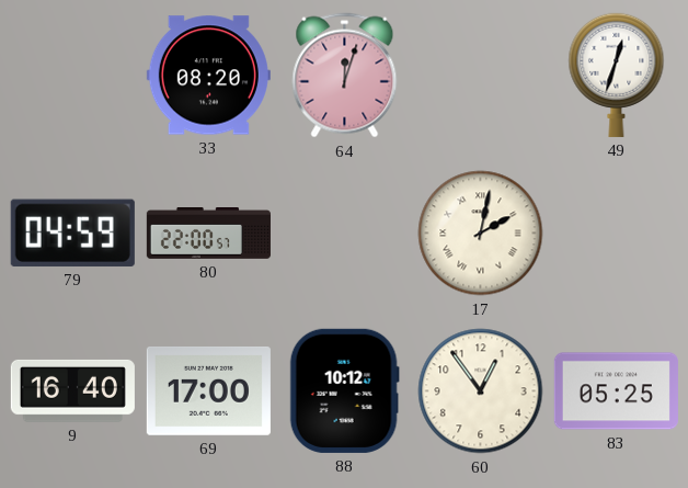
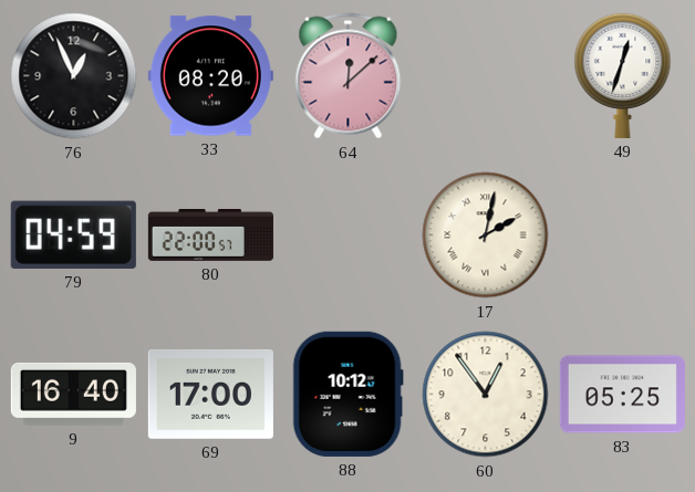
76: none -> 12:56
64: 12:03 -> 12:08
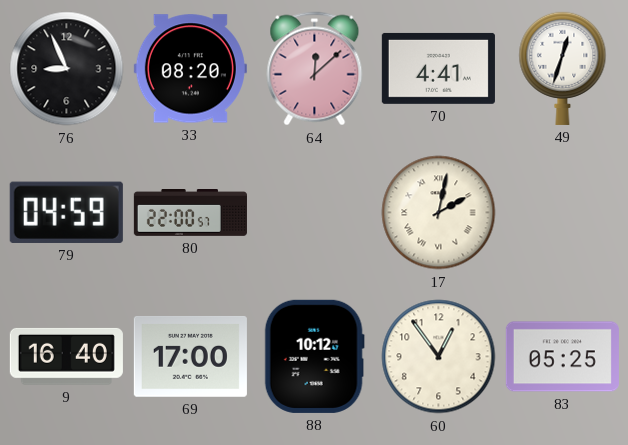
76: 12:56 -> 8:56
70: none -> 4:41
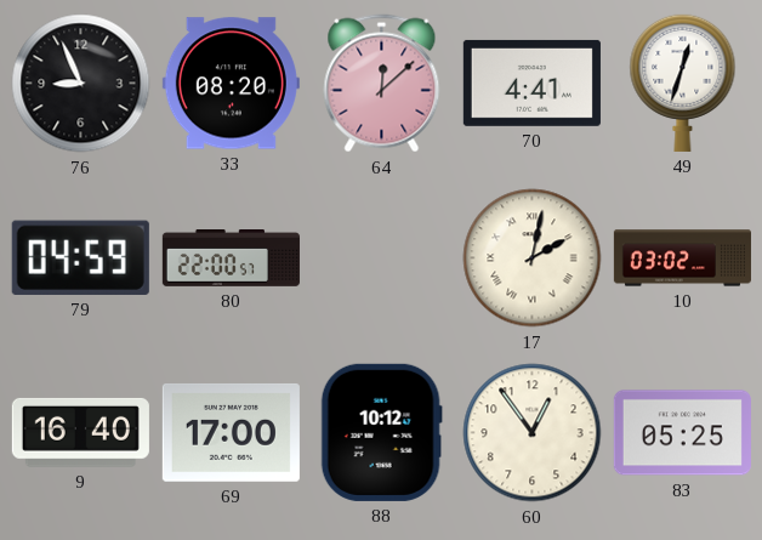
10: none -> 03:02
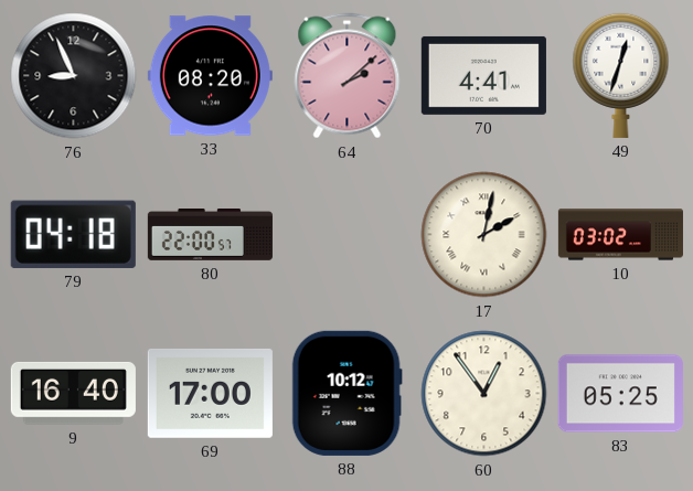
64: 12:08 -> 2:08
79: 04:59 -> 04:18
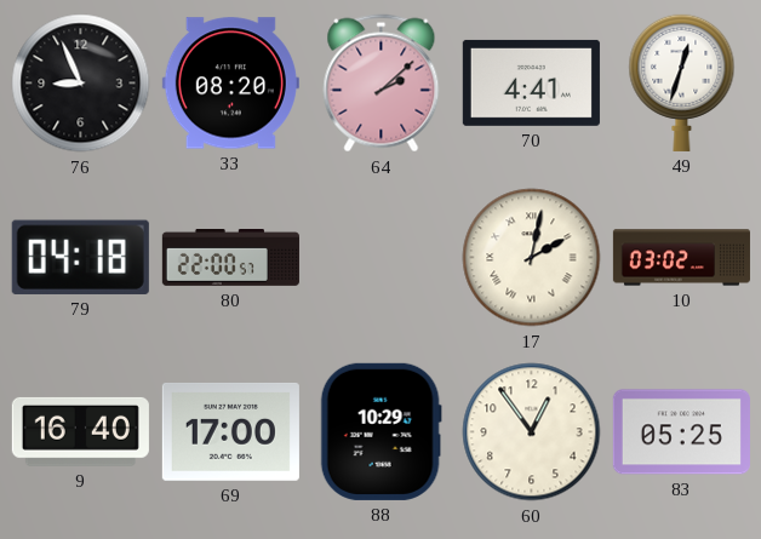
88: 10:12 -> 10:29
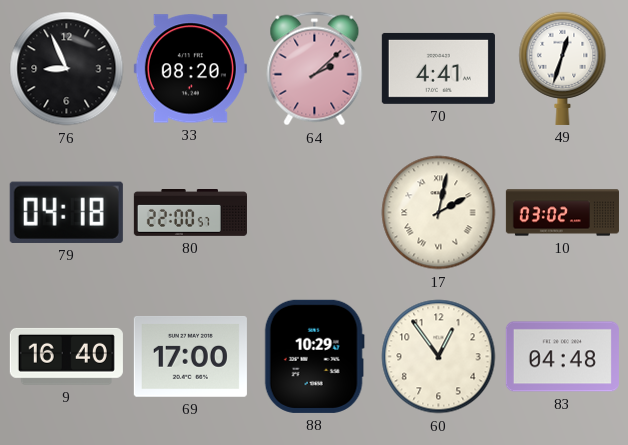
83: 05:25 -> 04:48
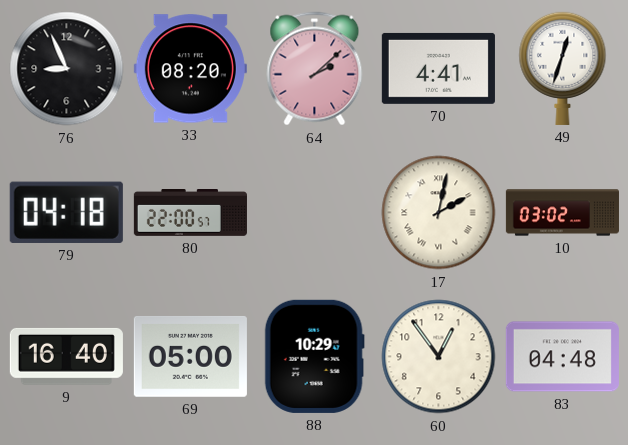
69: 17:00 -> 05:00
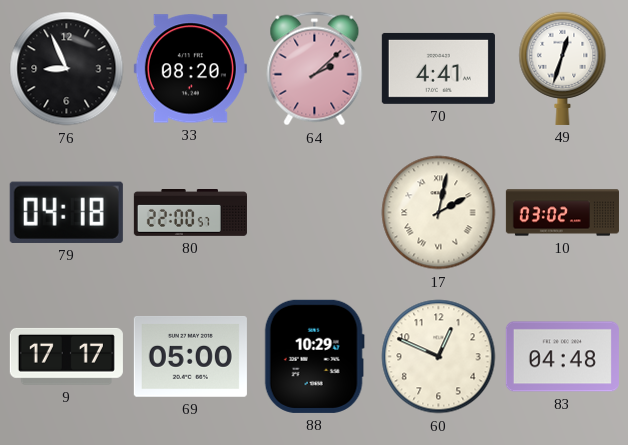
9: 16:40 -> 17:17
60: 12:54 -> 12:49
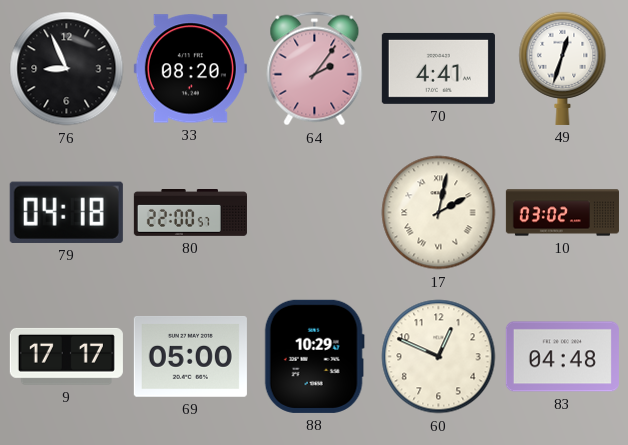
64: 2:08 -> 2:06
